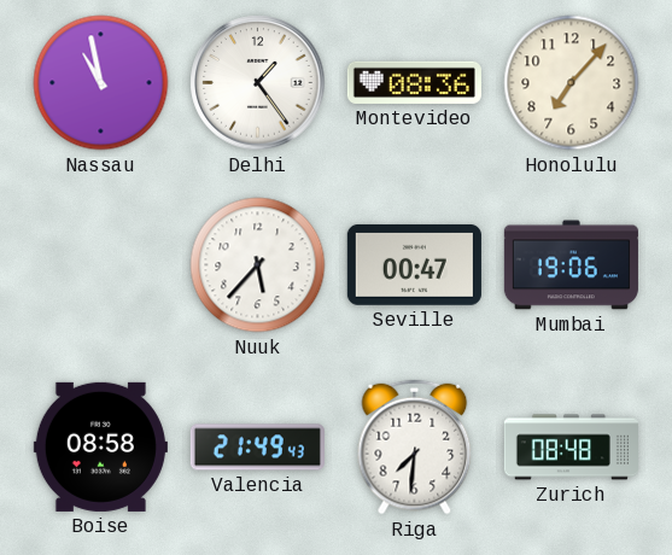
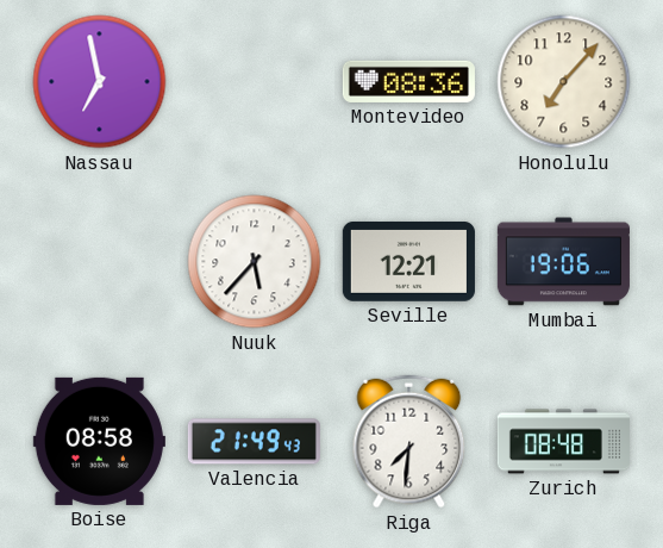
Nassau: 10:58 -> 6:58
Delhi: 1:24 -> none
Seville: 00:47 -> 12:21
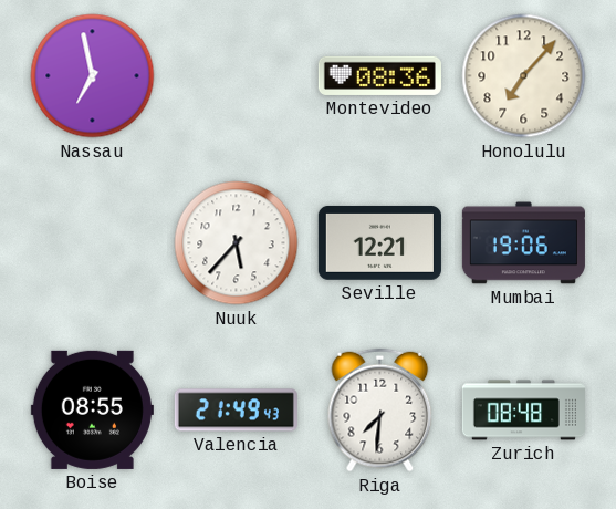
Boise: 08:58 -> 08:55
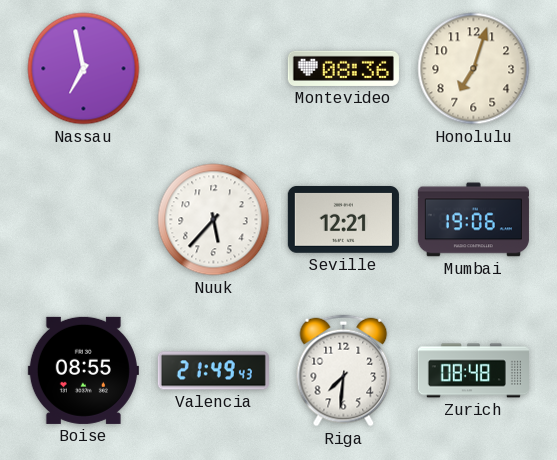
Honolulu: 7:07 -> 7:03
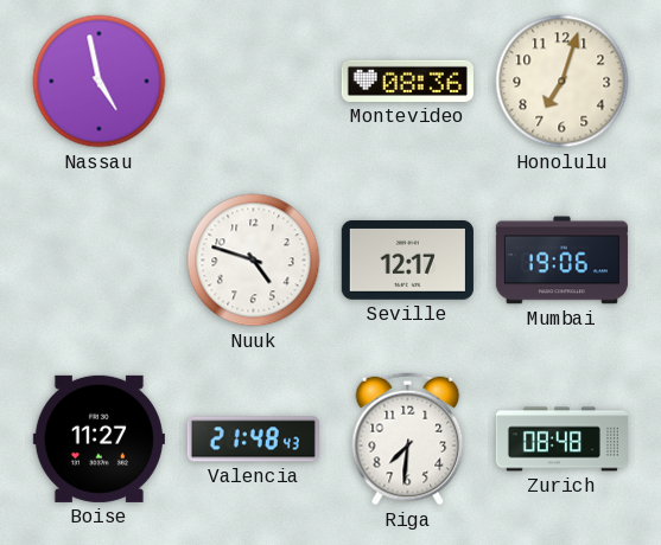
Nassau: 6:58 -> 4:58
Nuuk: 5:37 -> 4:48
Seville: 12:21 -> 12:17
Boise: 08:55 -> 11:27
Valencia: 21:49 -> 21:48
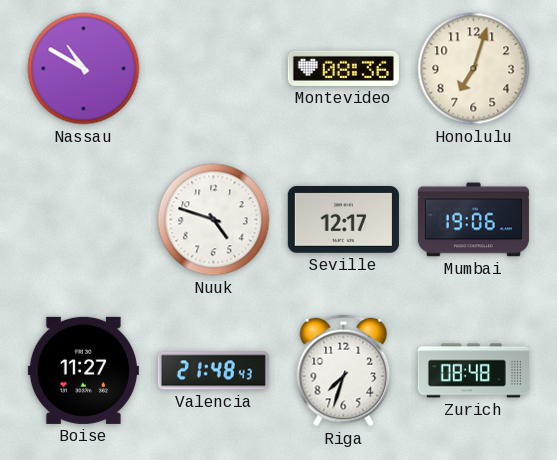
Nassau: 4:58 -> 10:50
Riga: 7:31 -> 7:33
